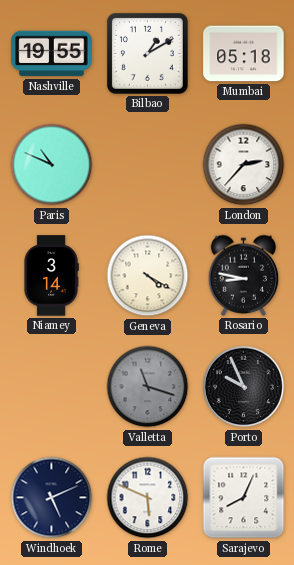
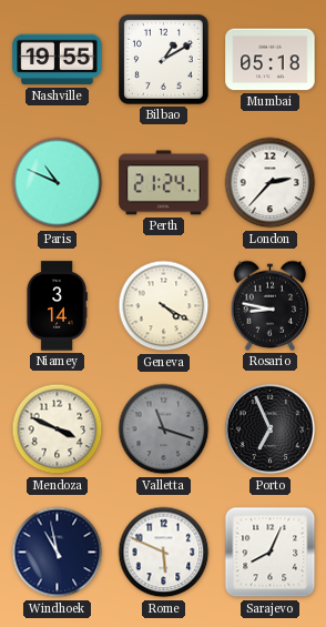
Perth: none -> 21:24
Mendoza: none -> 3:49
Porto: 9:56 -> 6:56
Windhoek: 5:11 -> 10:58
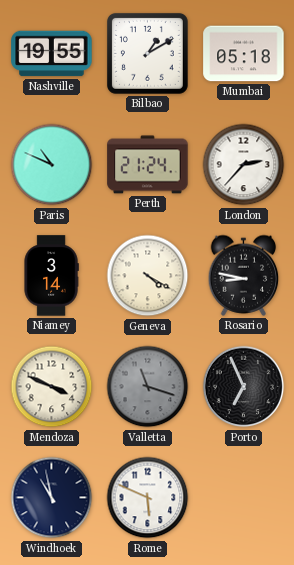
Sarajevo: 8:04 -> none
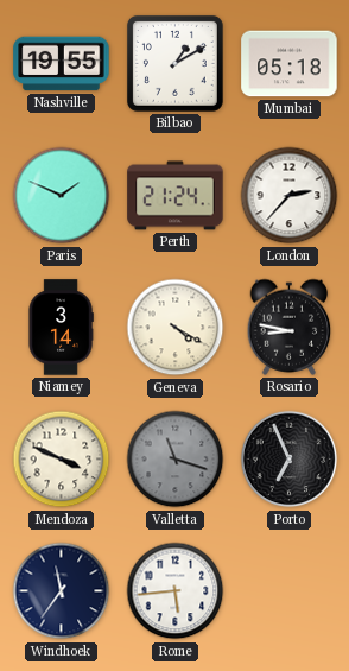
Paris: 10:49 -> 1:49
Windhoek: 10:58 -> 11:36
Rome: 5:49 -> 5:44
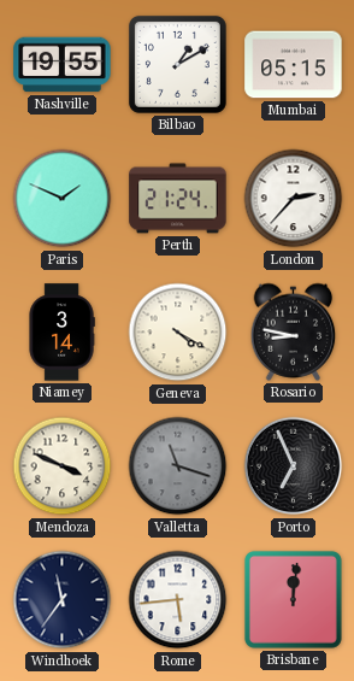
Mumbai: 05:18 -> 05:15
Brisbane: none -> 12:01
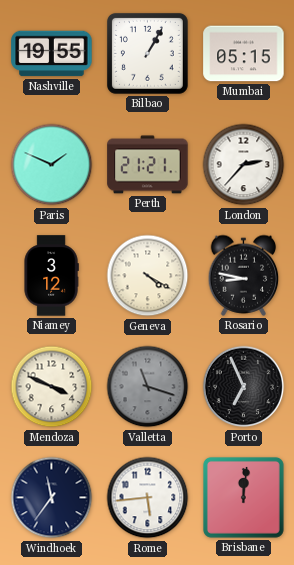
Bilbao: 1:10 -> 1:05
Perth: 21:24 -> 21:21
Niamey: 3:14 -> 3:12
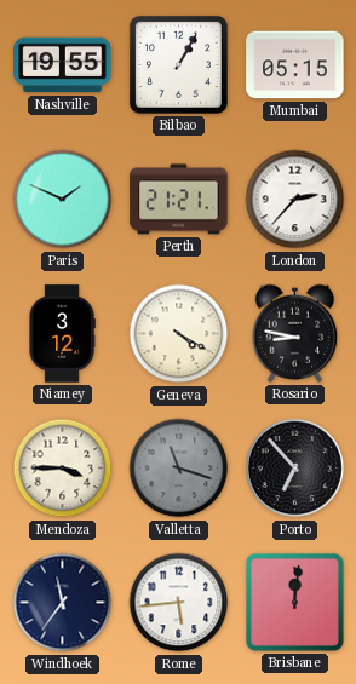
Mendoza: 3:49 -> 3:45
Porto: 6:56 -> 6:53
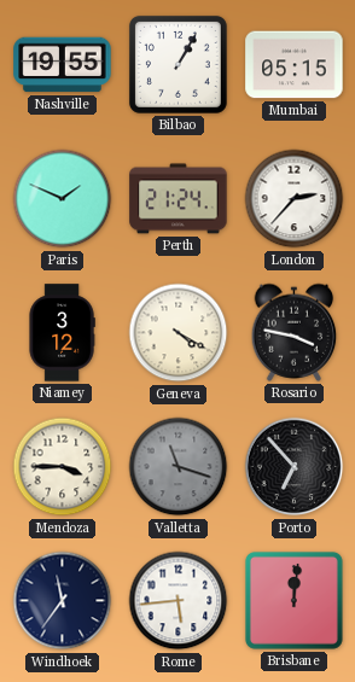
Perth: 21:21 -> 21:24
Rosario: 8:47 -> 3:47
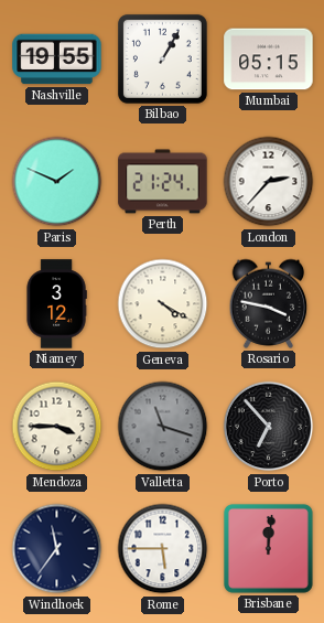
Rome: 5:44 -> 5:45
